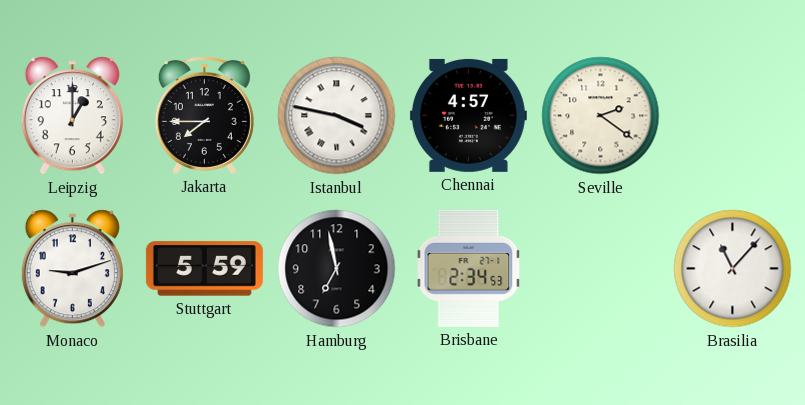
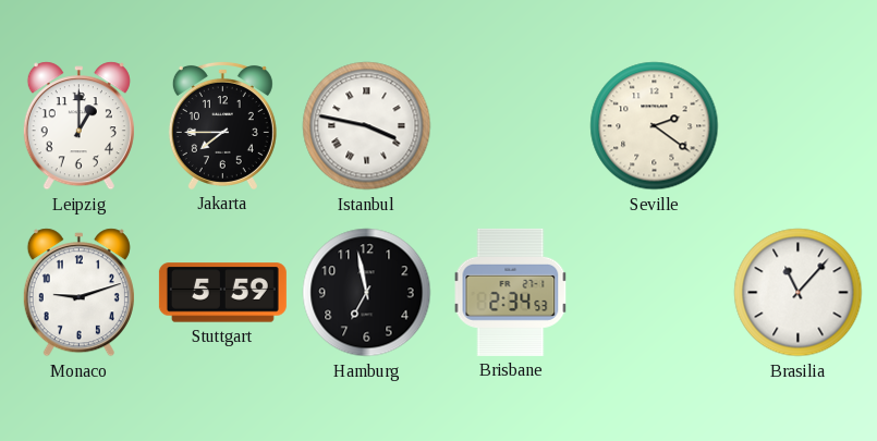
Chennai: 4:57 -> none
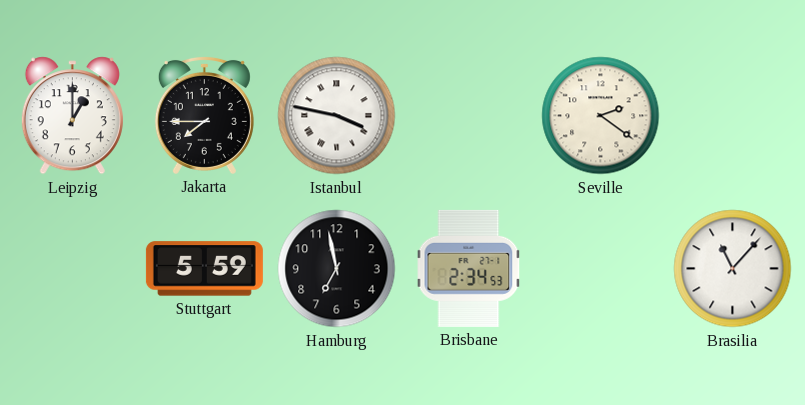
Monaco: 9:12 -> none
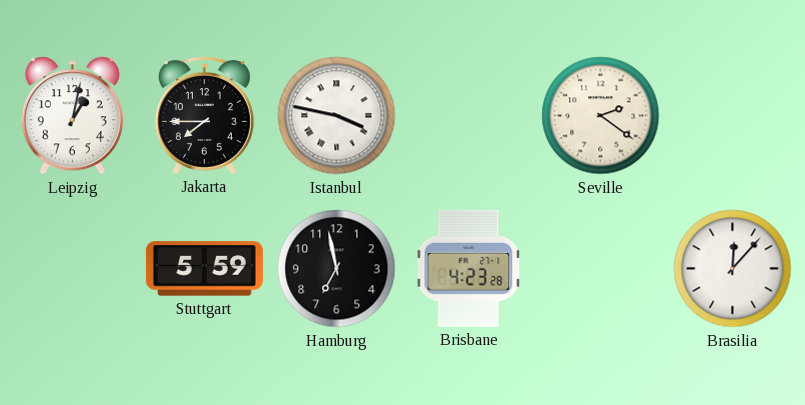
Leipzig: 1:00 -> 1:02
Brisbane: 2:34 -> 4:23
Brasilia: 11:07 -> 12:07
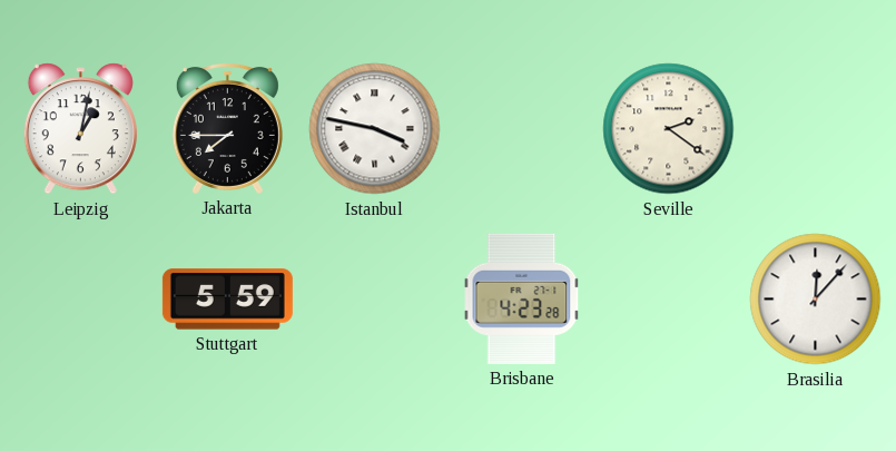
Hamburg: 6:58 -> none
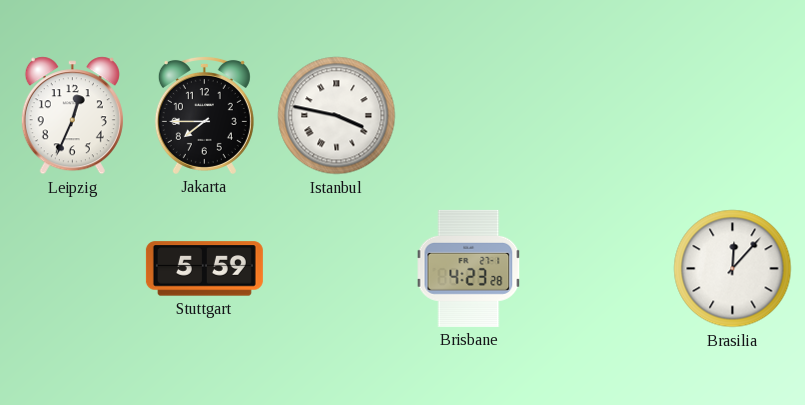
Leipzig: 1:02 -> 12:34
Seville: 2:21 -> none
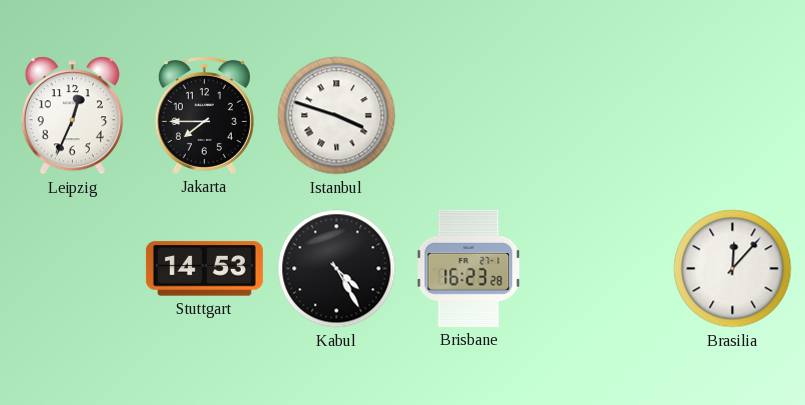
Istanbul: 3:47 -> 3:48
Stuttgart: 5:59 -> 14:53
Kabul: none -> 4:25
Brisbane: 4:23 -> 16:23
